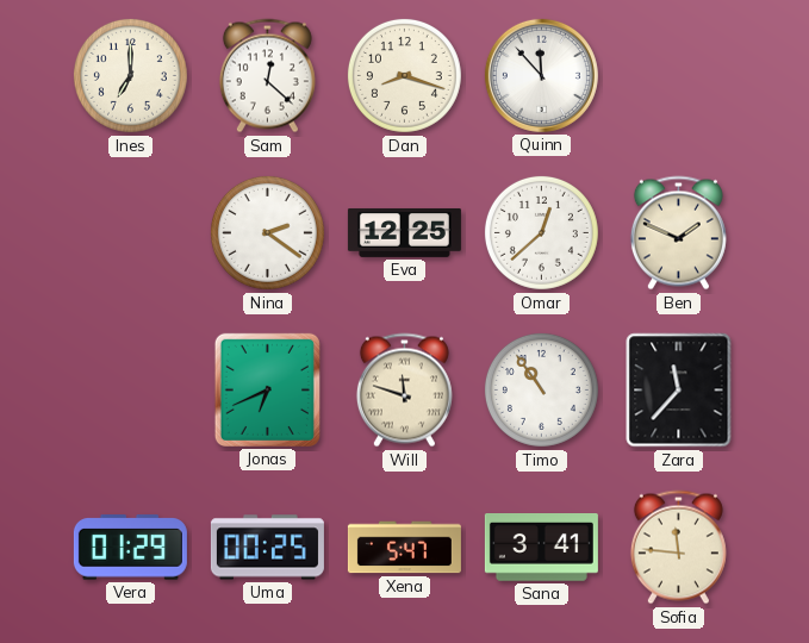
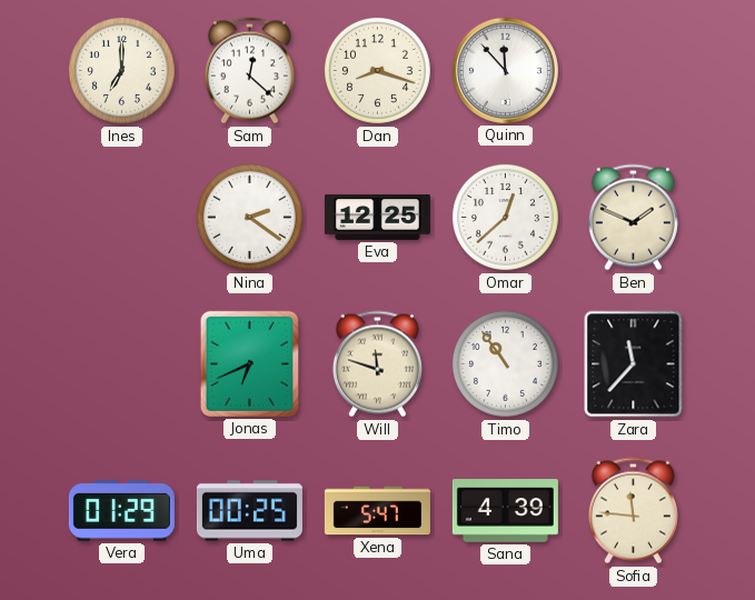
Sana: 3:41 -> 4:39
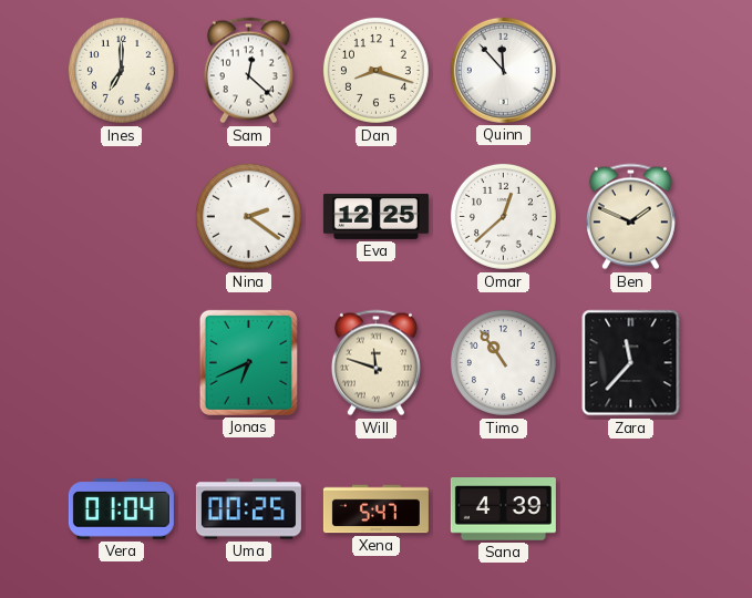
Vera: 01:29 -> 01:04
Sofia: 11:46 -> none
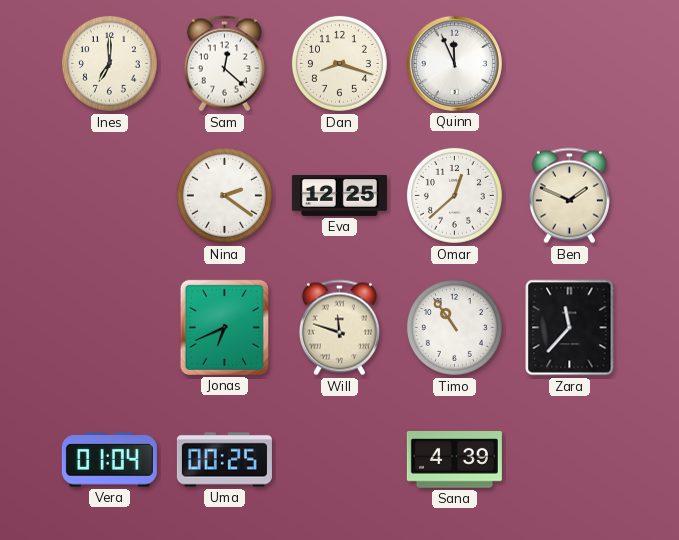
Quinn: 11:53 -> 11:56
Xena: 5:47 -> none
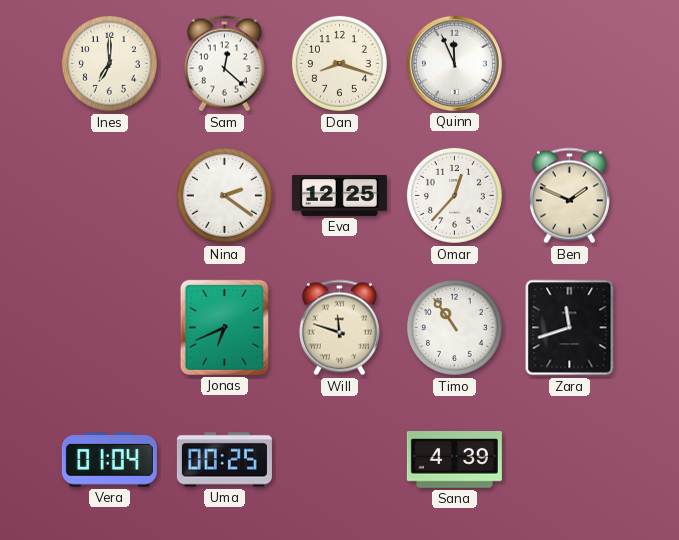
Omar: 12:38 -> 12:37
Zara: 11:37 -> 11:42
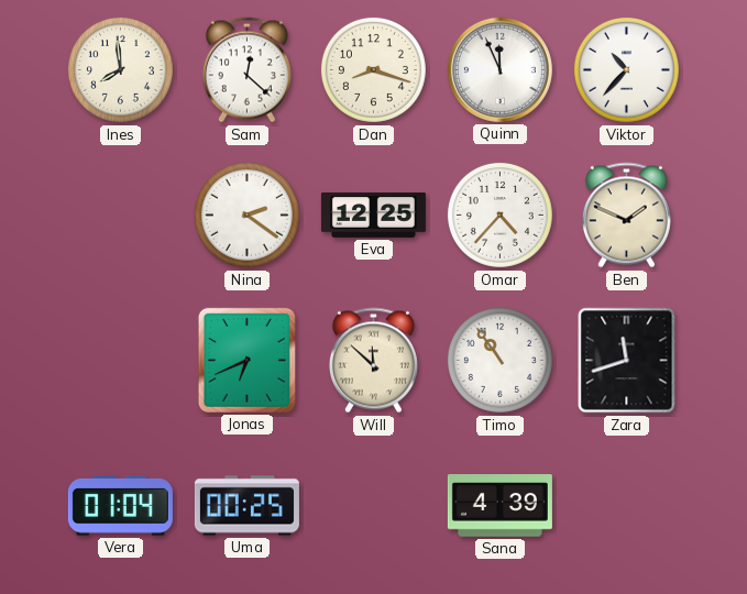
Ines: 7:00 -> 7:59
Viktor: none -> 10:37
Omar: 12:37 -> 4:37
Will: 11:48 -> 11:52
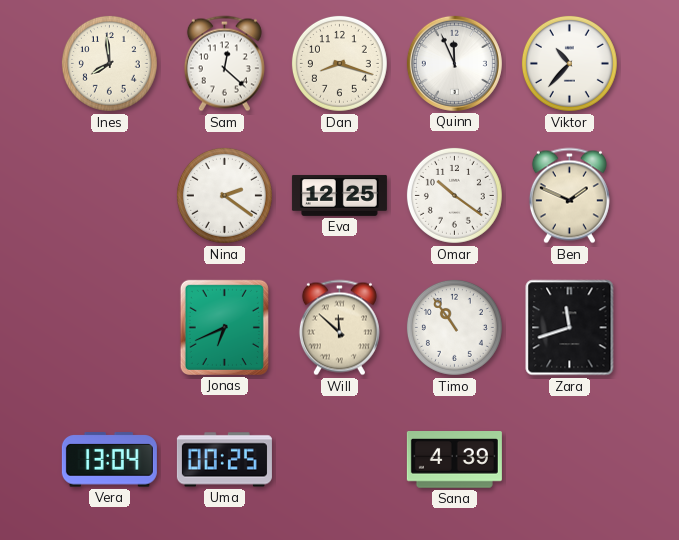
Omar: 4:37 -> 10:21
Vera: 01:04 -> 13:04
